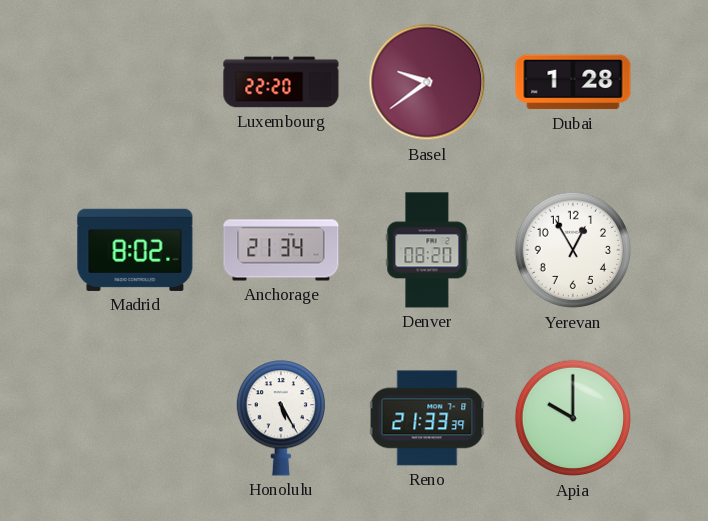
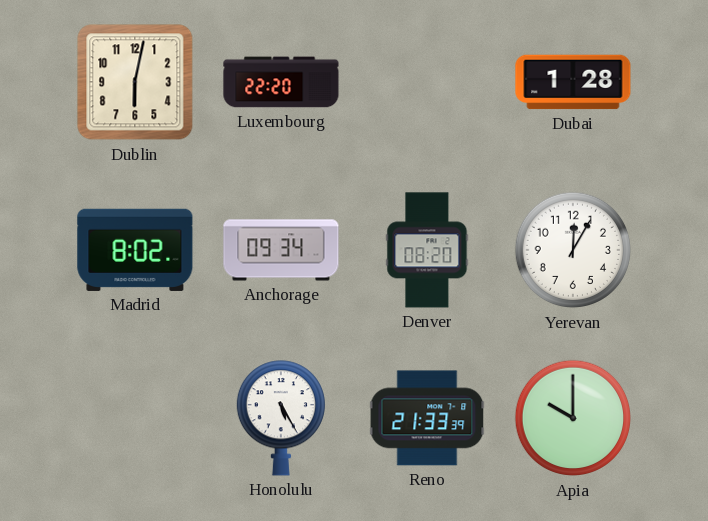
Dublin: none -> 6:02
Basel: 9:39 -> none
Anchorage: 21:34 -> 09:34
Yerevan: 12:55 -> 12:05
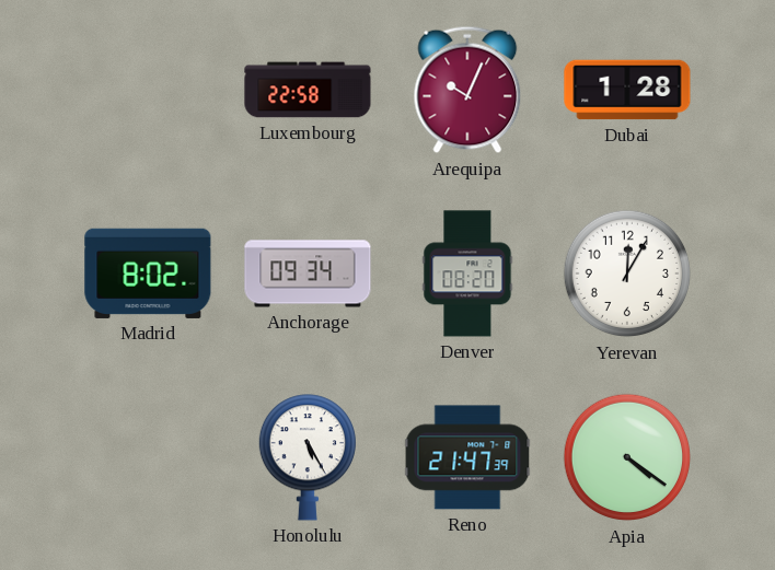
Dublin: 6:02 -> none
Luxembourg: 22:20 -> 22:58
Arequipa: none -> 10:04
Reno: 21:33 -> 21:47
Apia: 10:00 -> 4:21
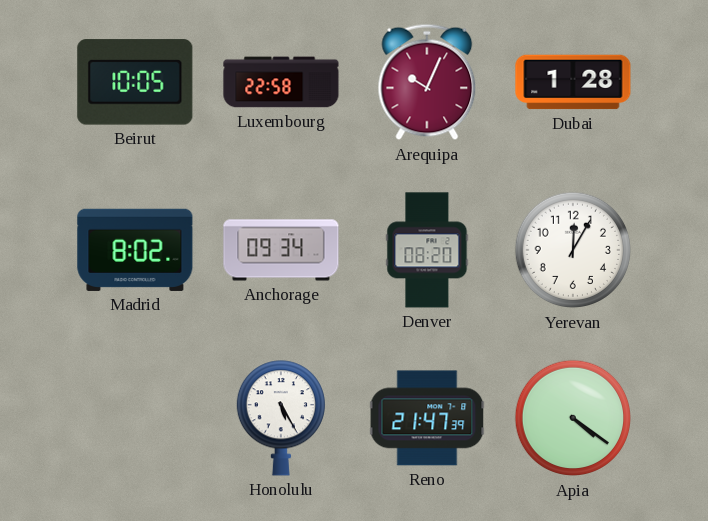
Beirut: none -> 10:05
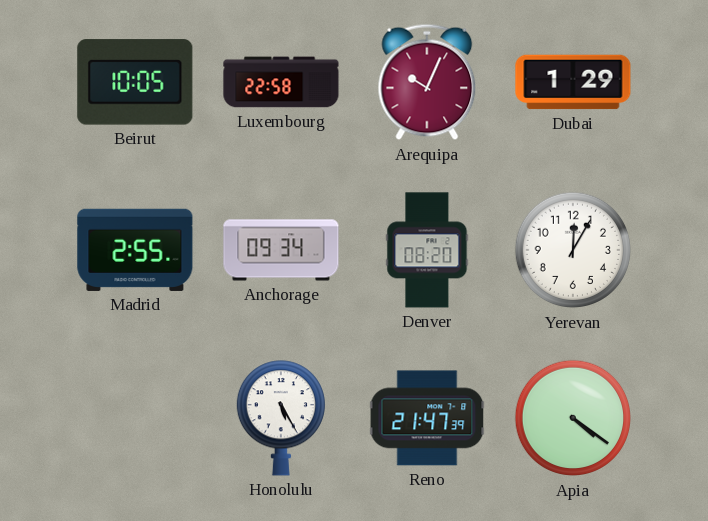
Dubai: 1:28 -> 1:29
Madrid: 8:02 -> 2:55
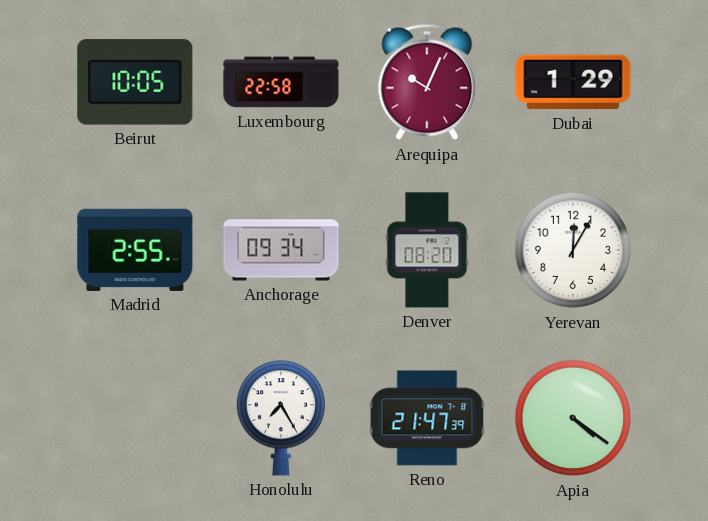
Honolulu: 5:25 -> 7:25
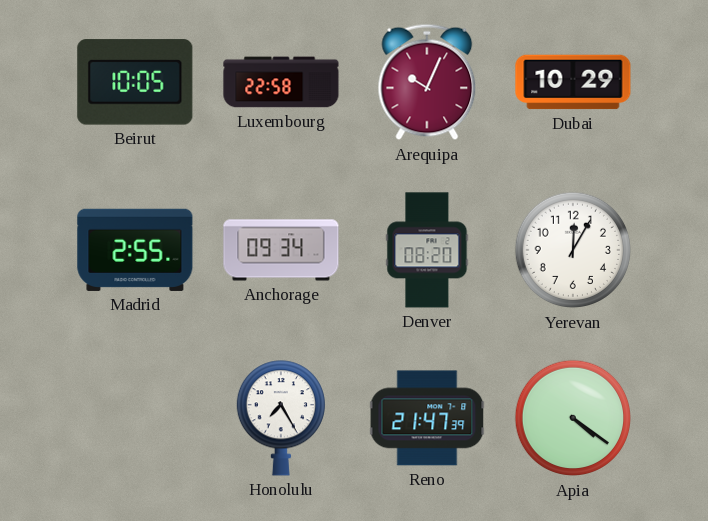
Dubai: 1:29 -> 10:29
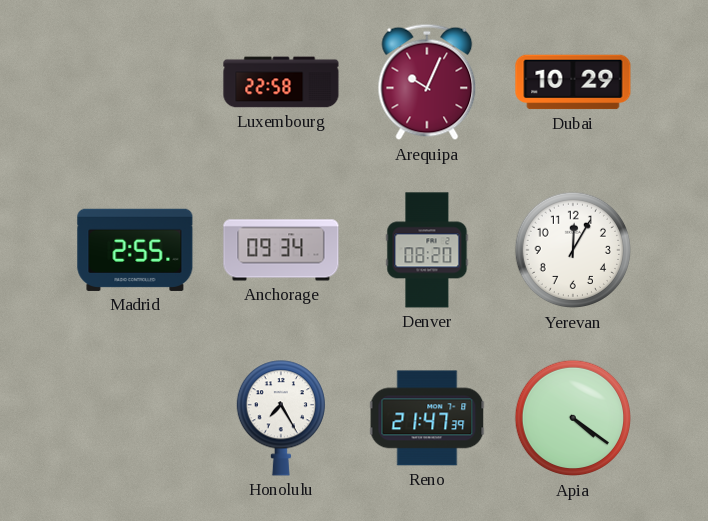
Beirut: 10:05 -> none
